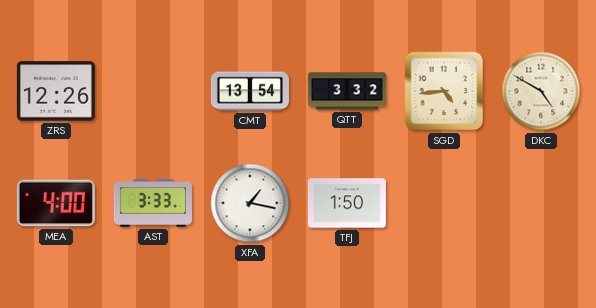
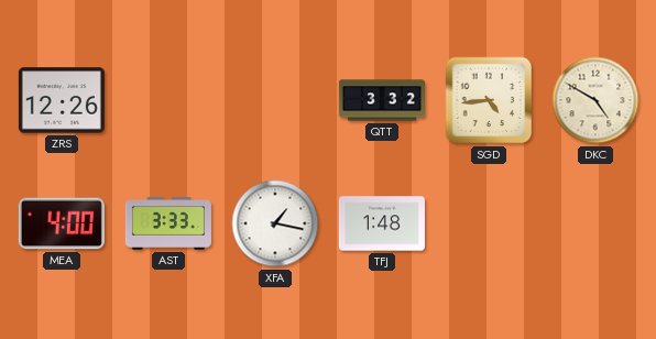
CMT: 13:54 -> none
TFJ: 1:50 -> 1:48
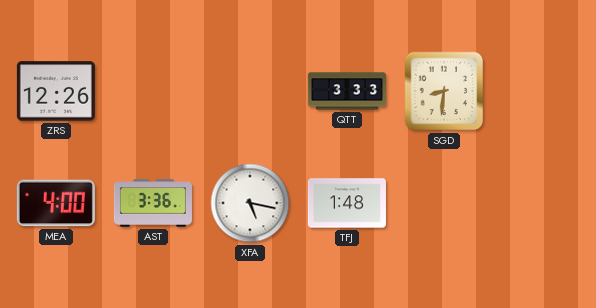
QTT: 3:32 -> 3:33
SGD: 4:44 -> 8:31
DKC: 4:50 -> none
AST: 3:33 -> 3:36
XFA: 1:17 -> 5:17
